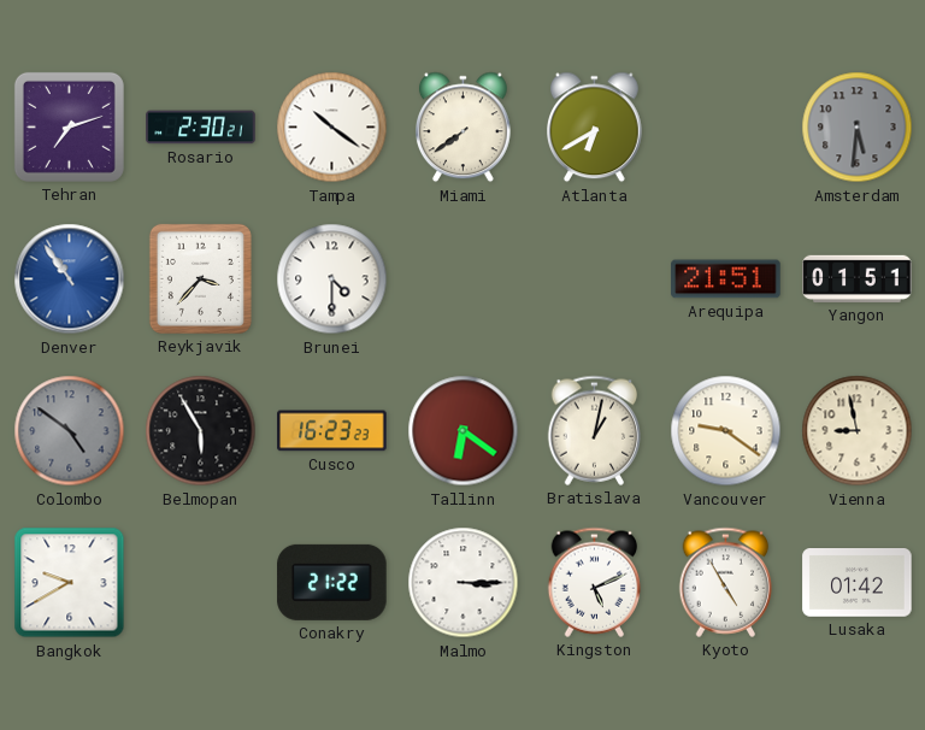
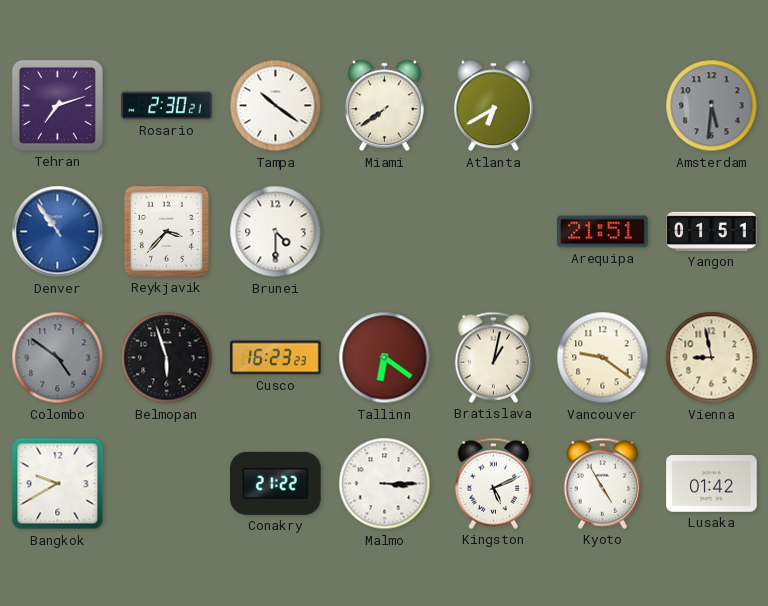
Belmopan: 5:55 -> 5:57
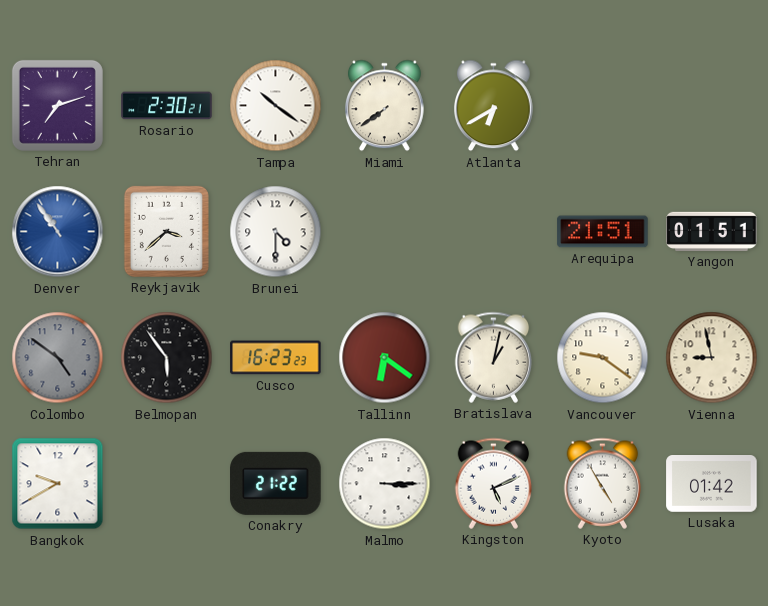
Amsterdam: 5:31 -> none
Reykjavik: 3:37 -> 3:38
Belmopan: 5:57 -> 5:54
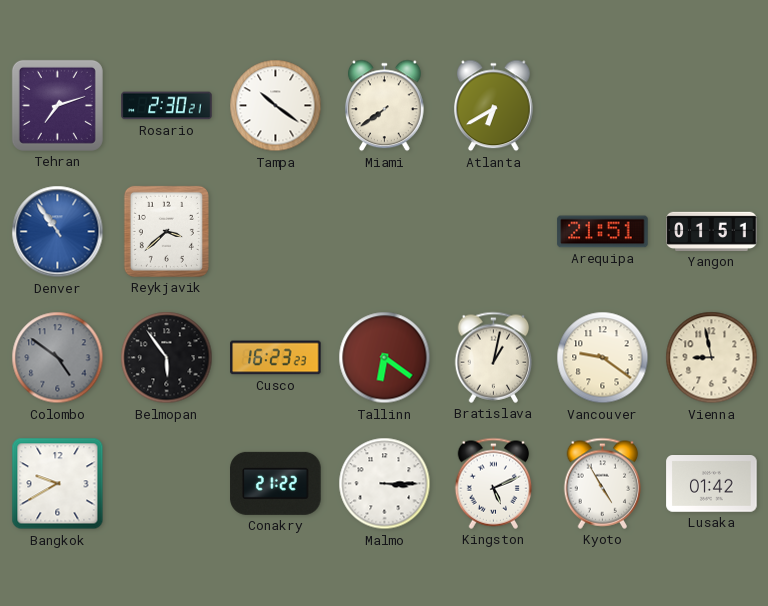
Brunei: 4:30 -> none
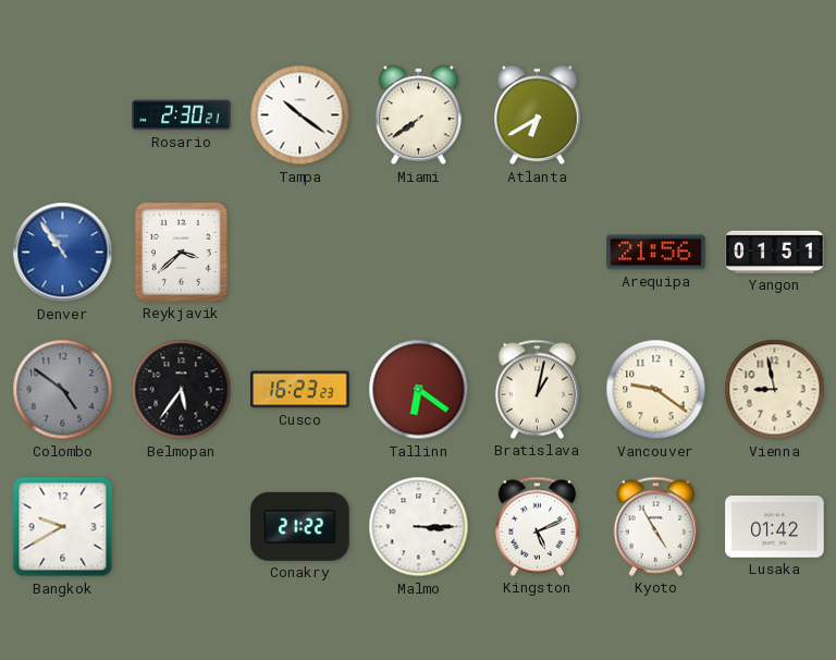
Tehran: 7:12 -> none
Arequipa: 21:51 -> 21:56
Belmopan: 5:54 -> 5:36
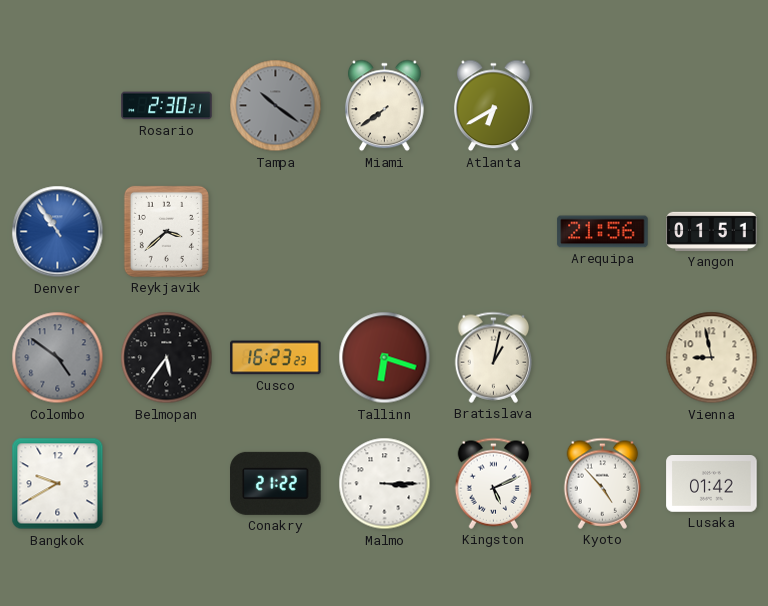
Tampa dial: white -> grey
Tallinn: 6:21 -> 6:18
Vancouver: 9:21 -> none
Kyoto: 4:55 -> 4:53
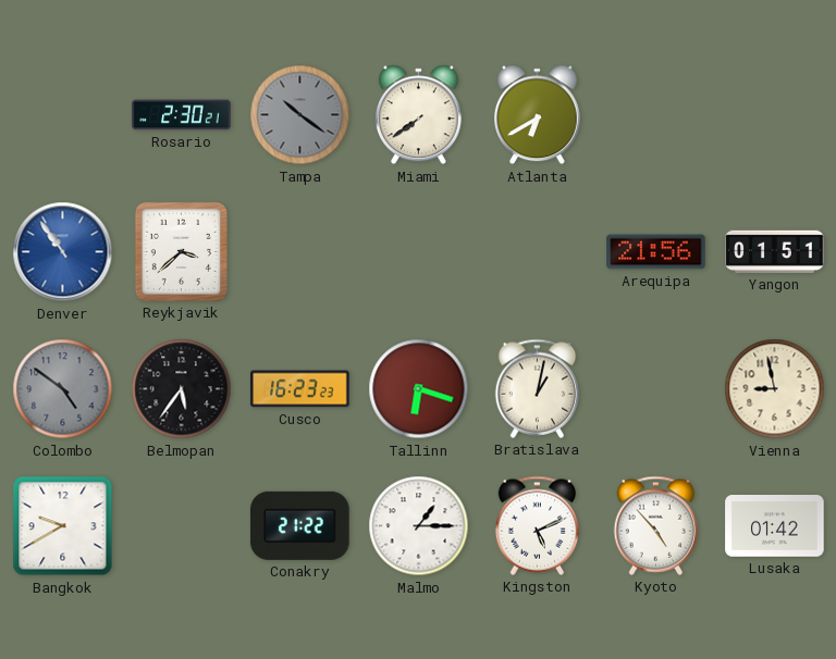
Malmo: 3:15 -> 1:15
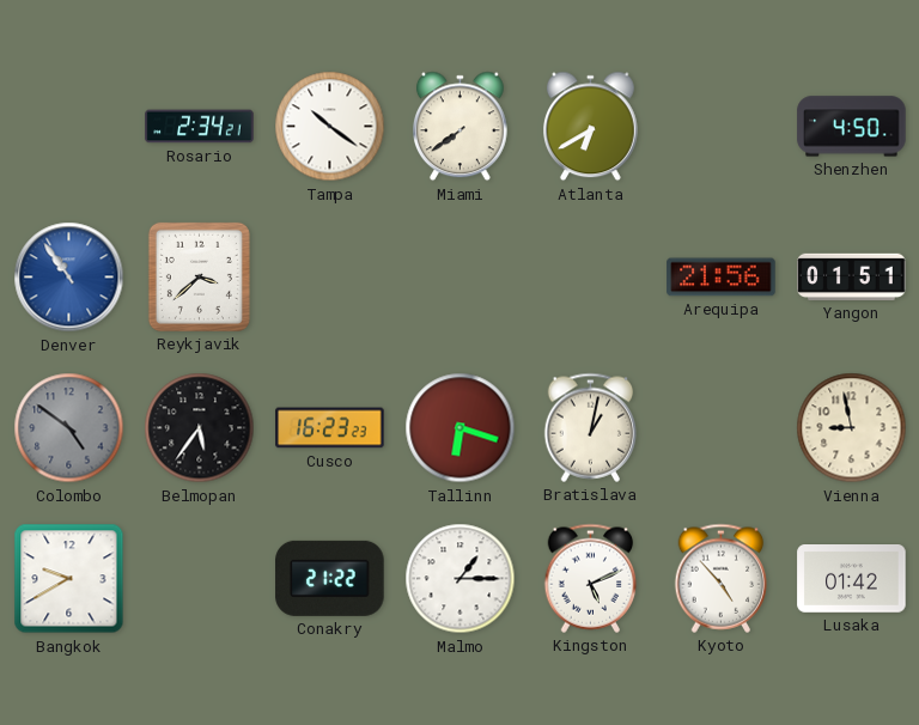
Rosario: 2:30 -> 2:34
Tampa dial: grey -> white
Shenzhen: none -> 4:50
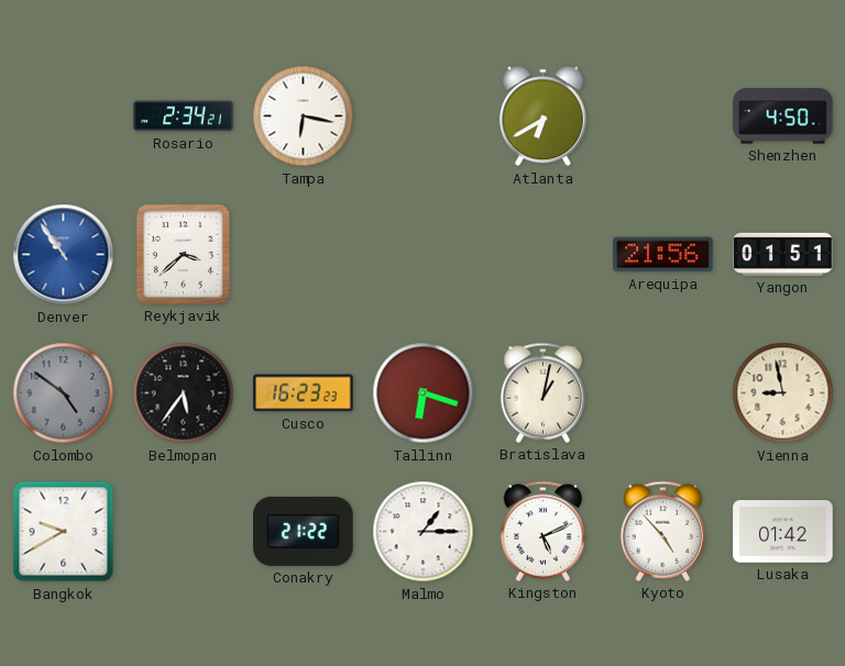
Tampa: 10:21 -> 6:17
Miami: 7:39 -> none
